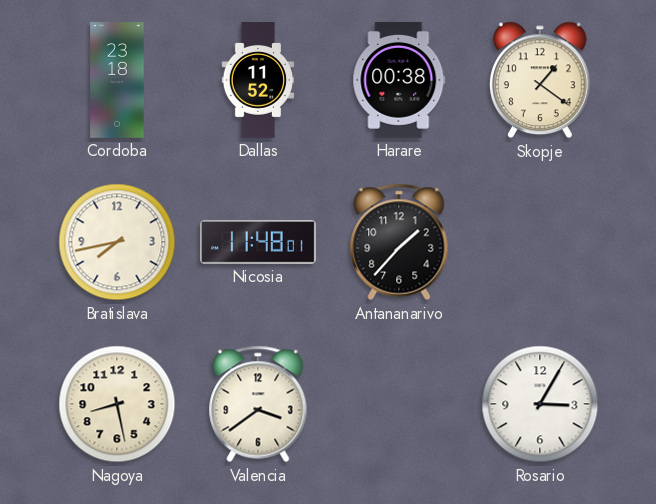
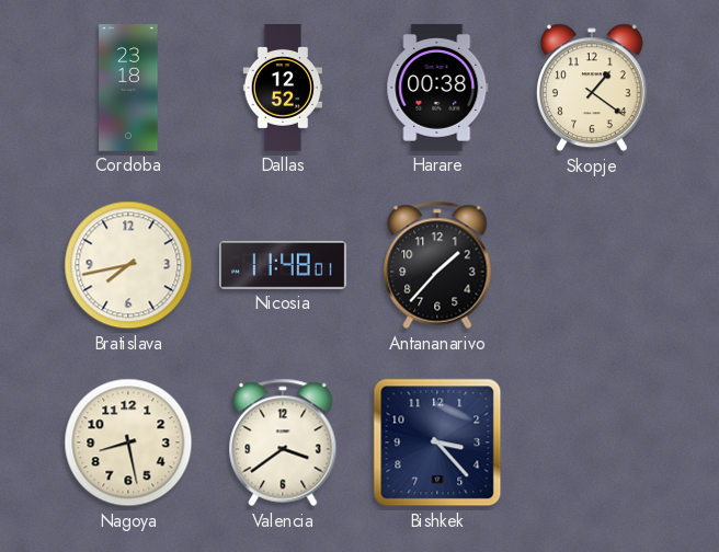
Dallas: 11:52 -> 12:52
Bishkek: none -> 3:23
Rosario: 3:05 -> none
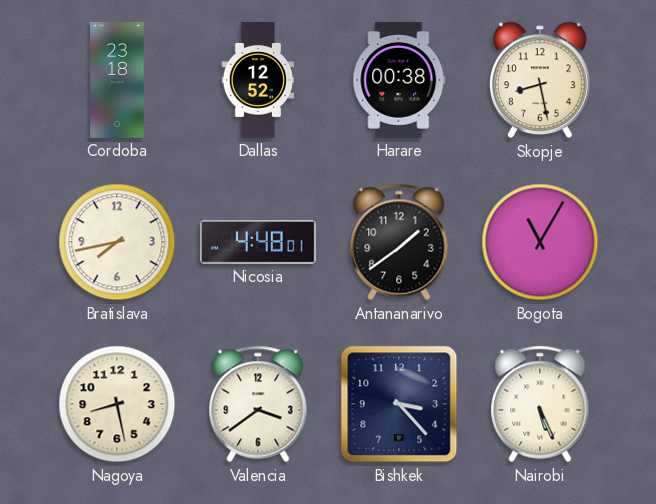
Skopje: 1:21 -> 8:28
Nicosia: 11:48 -> 4:48
Antananarivo: 1:37 -> 1:39
Bogota: none -> 11:05
Nairobi: none -> 5:26
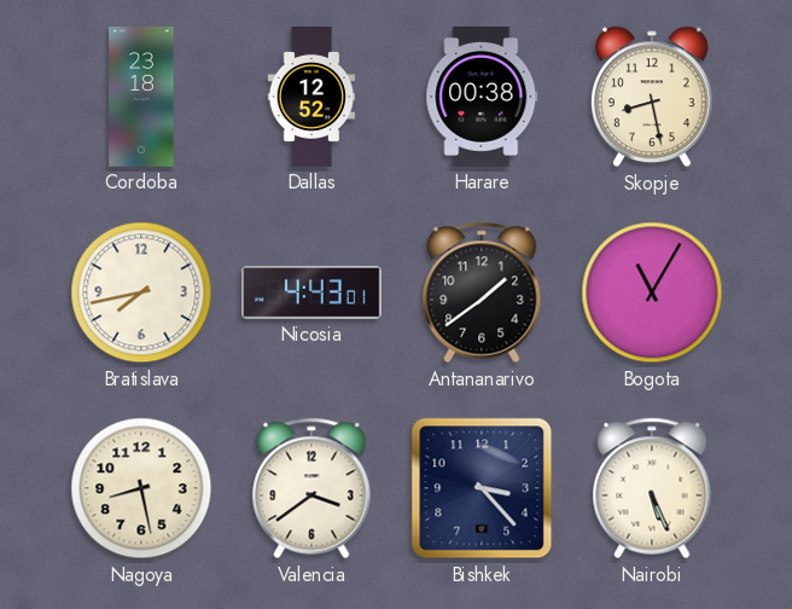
Nicosia: 4:48 -> 4:43
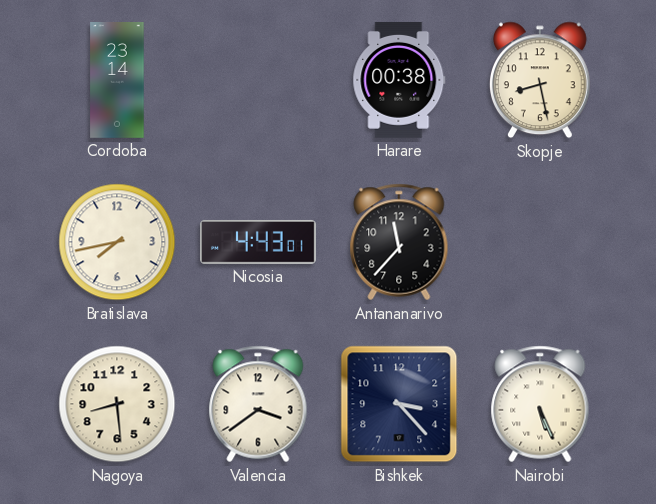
Cordoba: 23:18 -> 23:14
Dallas: 12:52 -> none
Antananarivo: 1:39 -> 11:37
Bogota: 11:05 -> none
Nagoya: 8:28 -> 8:29
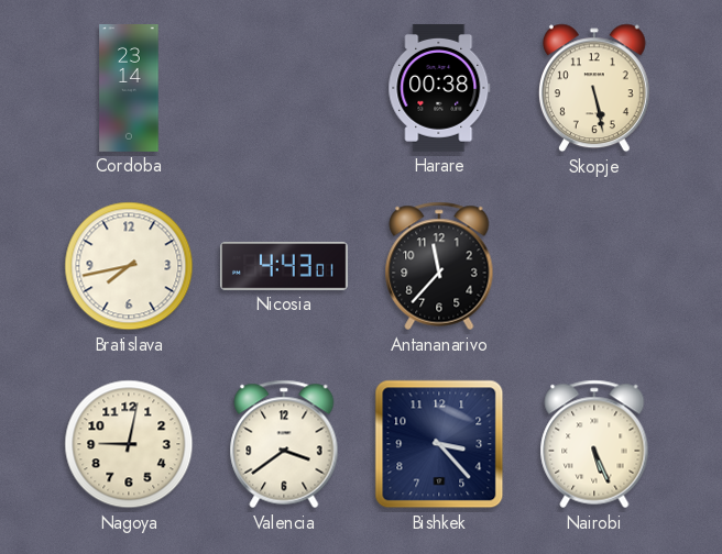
Skopje: 8:28 -> 5:28
Nagoya: 8:29 -> 9:02
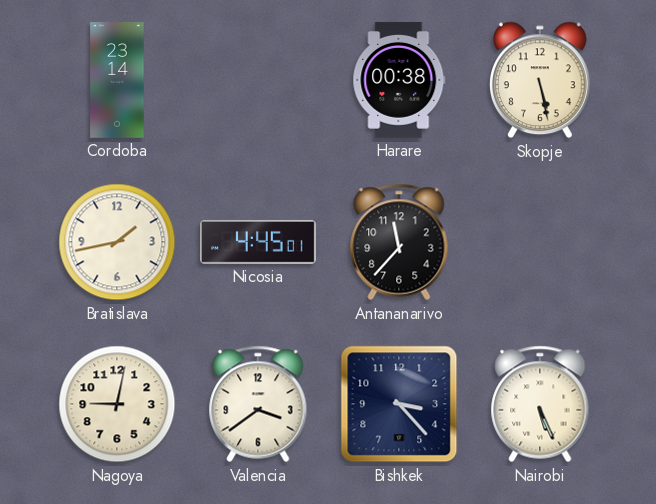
Bratislava: 7:43 -> 1:43
Nicosia: 4:43 -> 4:45
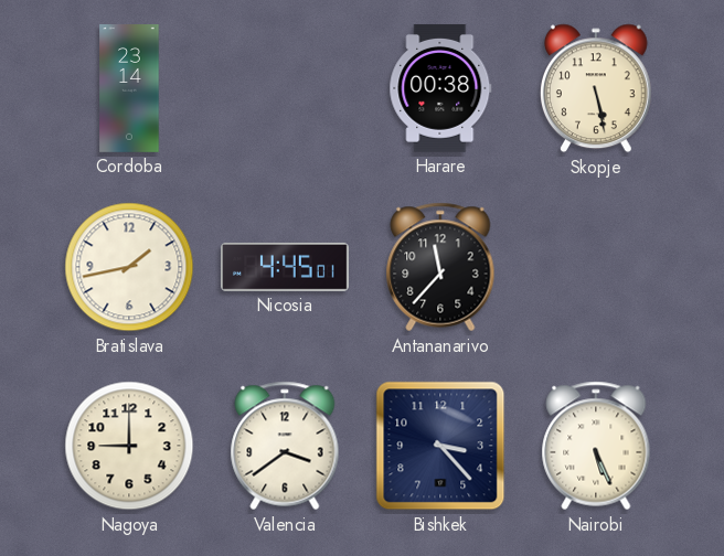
Nagoya: 9:02 -> 9:00
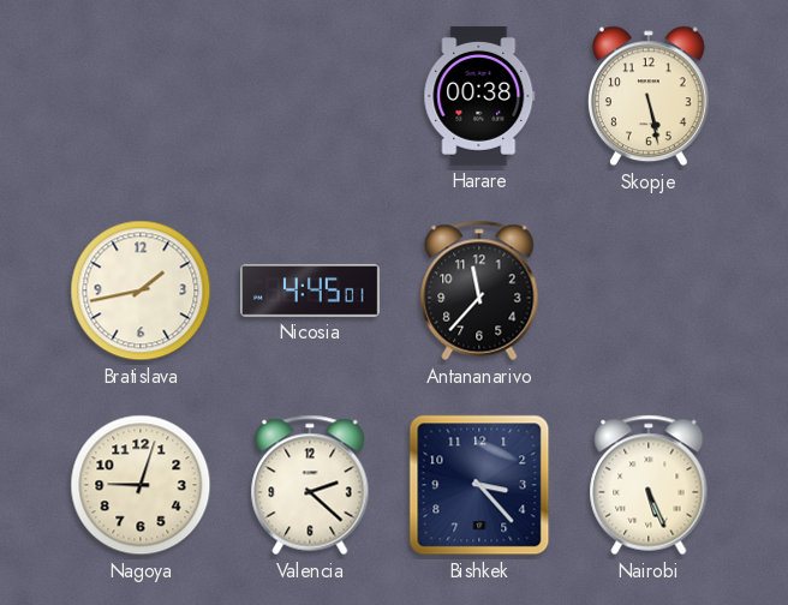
Cordoba: 23:14 -> none
Nagoya: 9:00 -> 9:03
Valencia: 3:39 -> 2:22
